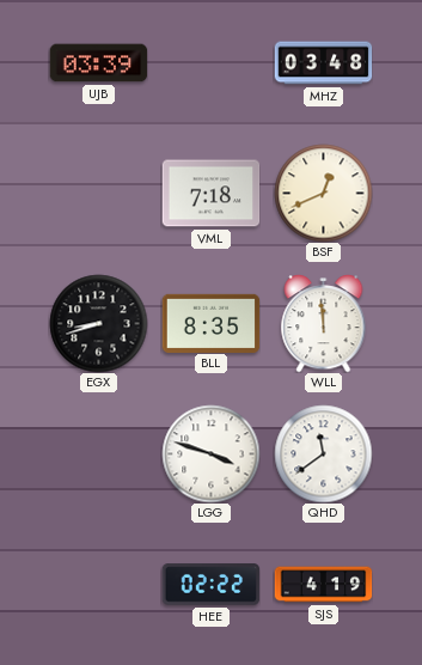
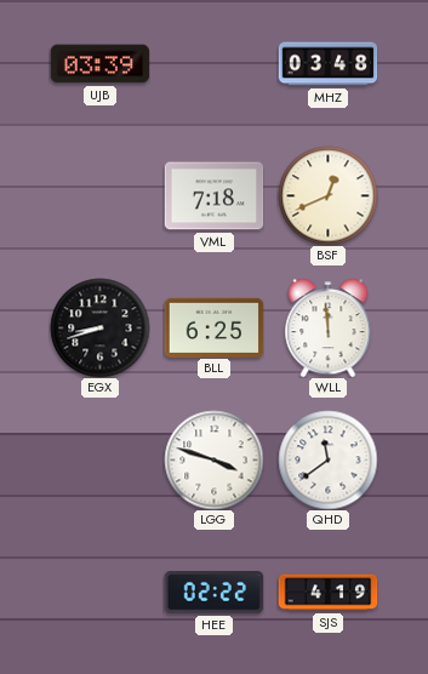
BLL: 8:35 -> 6:25
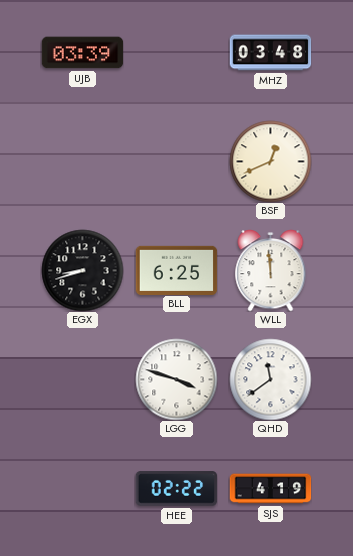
VML: 7:18 -> none
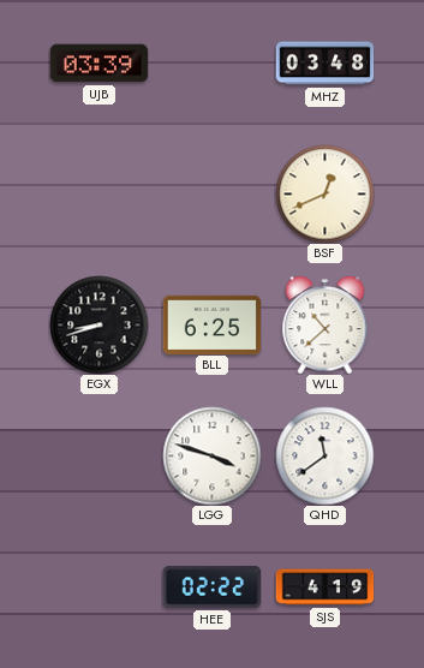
WLL: 11:59 -> 10:38
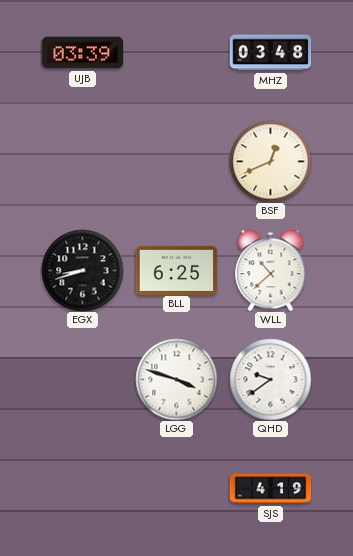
QHD: 11:39 -> 9:39
HEE: 02:22 -> none
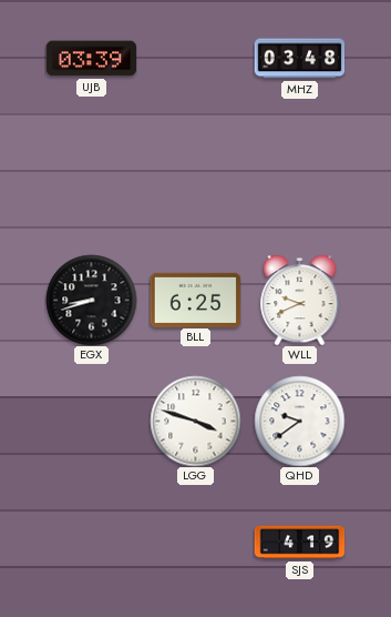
BSF: 12:41 -> none
WLL: 10:38 -> 9:41
